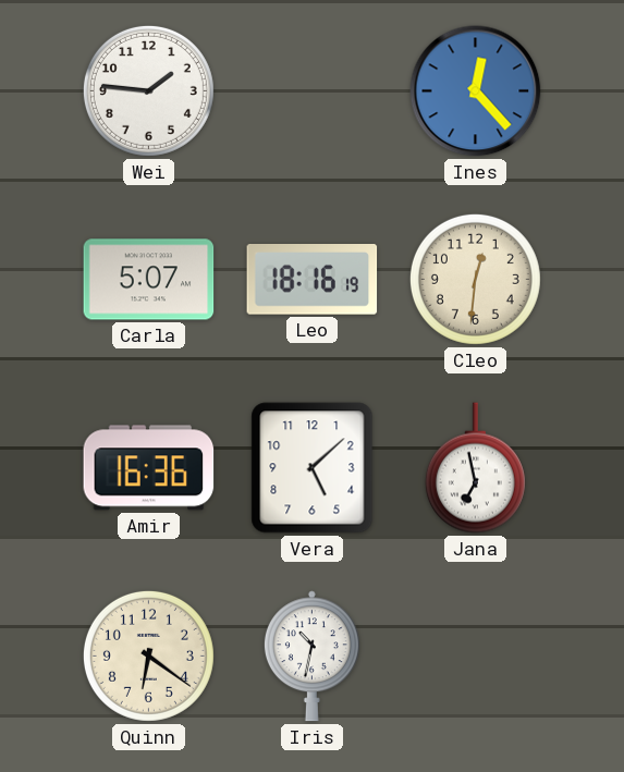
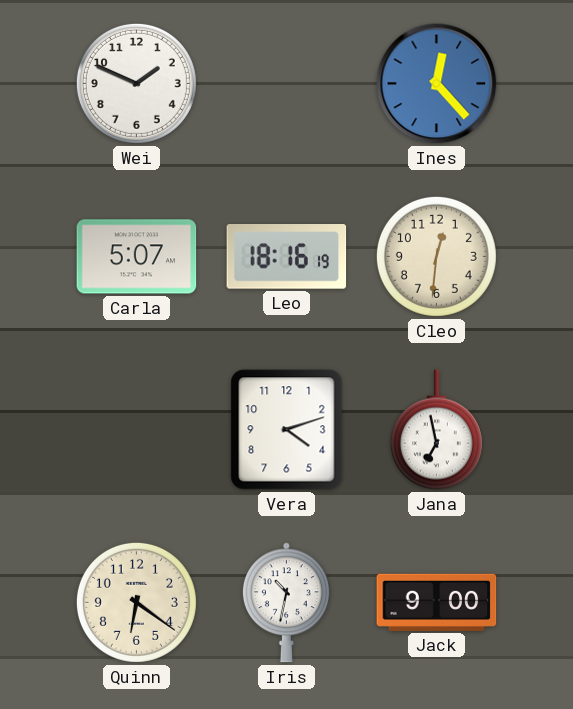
Wei: 1:46 -> 1:49
Amir: 16:36 -> none
Vera: 5:08 -> 4:12
Jack: none -> 9:00
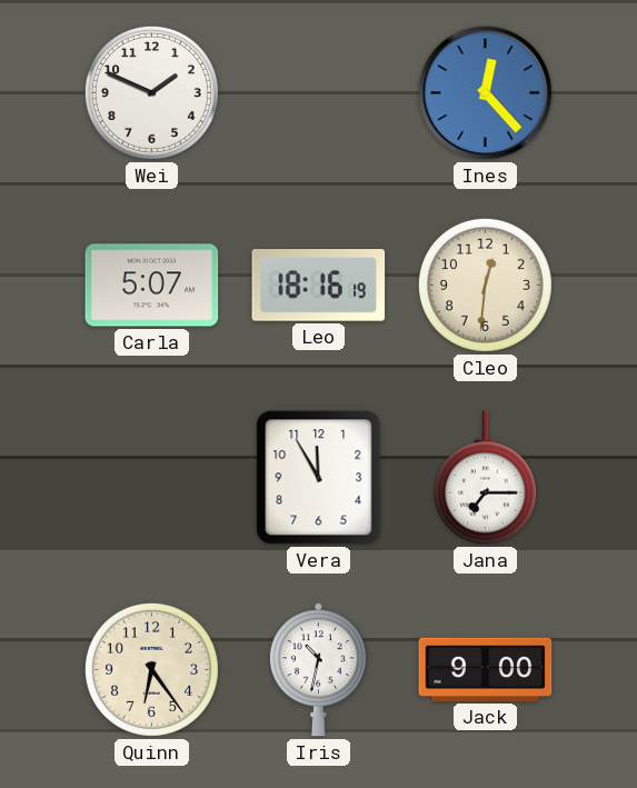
Vera: 4:12 -> 11:55
Jana: 6:58 -> 7:15
Quinn: 6:21 -> 6:24
